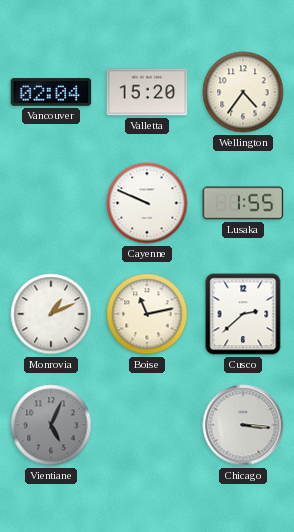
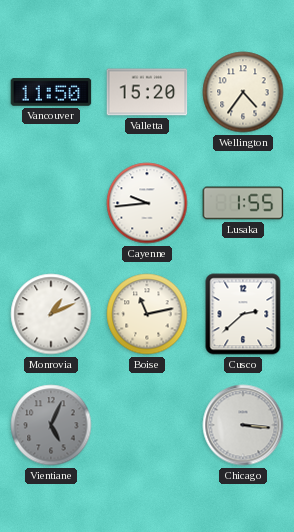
Vancouver: 02:04 -> 11:50
Cayenne: 9:49 -> 9:44
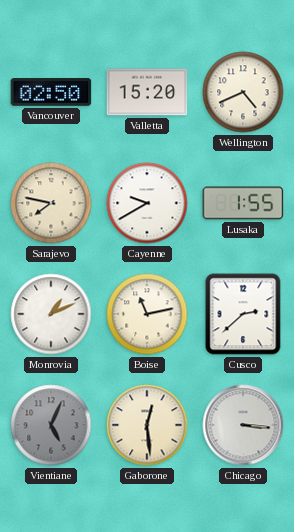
Vancouver: 11:50 -> 02:50
Wellington: 4:36 -> 4:41
Sarajevo: none -> 7:47
Cayenne: 9:44 -> 9:40
Gaborone: none -> 12:29
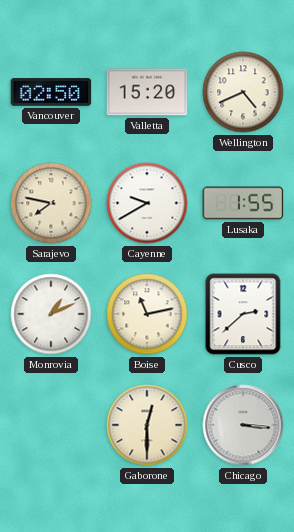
Vientiane: 5:04 -> none
Gaborone: 12:29 -> 12:30
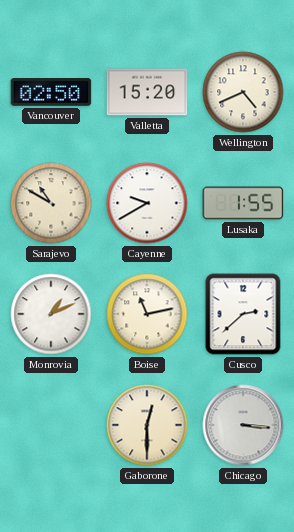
Sarajevo: 7:47 -> 10:50
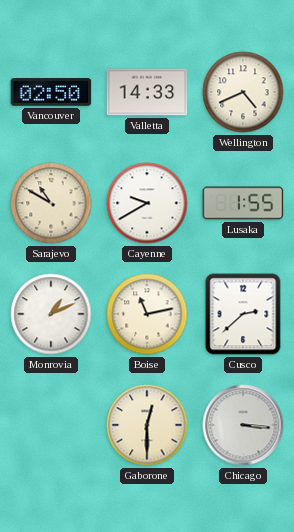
Valletta: 15:20 -> 14:33
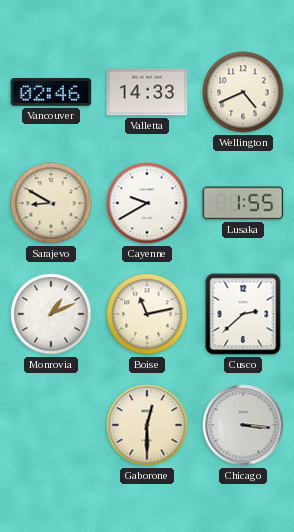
Vancouver: 02:50 -> 02:46
Sarajevo: 10:50 -> 8:50
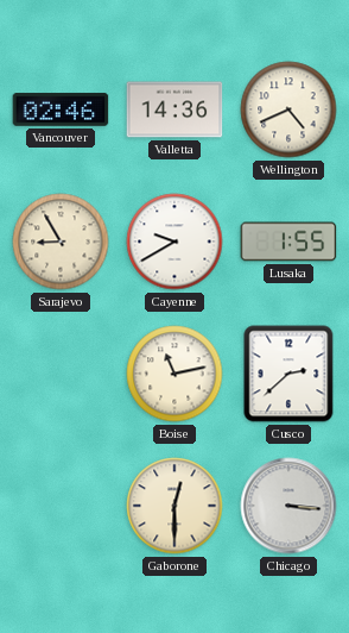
Valletta: 14:33 -> 14:36
Sarajevo: 8:50 -> 8:55
Monrovia: 1:11 -> none
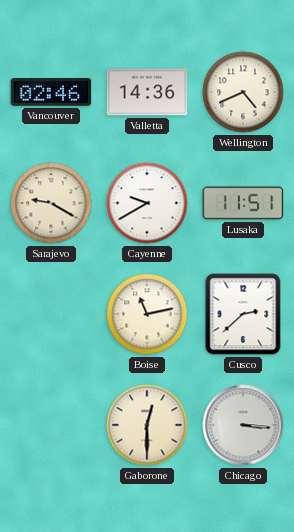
Sarajevo: 8:55 -> 9:20
Lusaka: 1:55 -> 11:51
